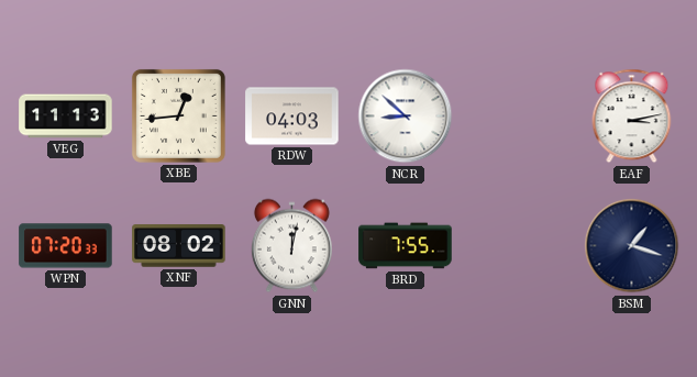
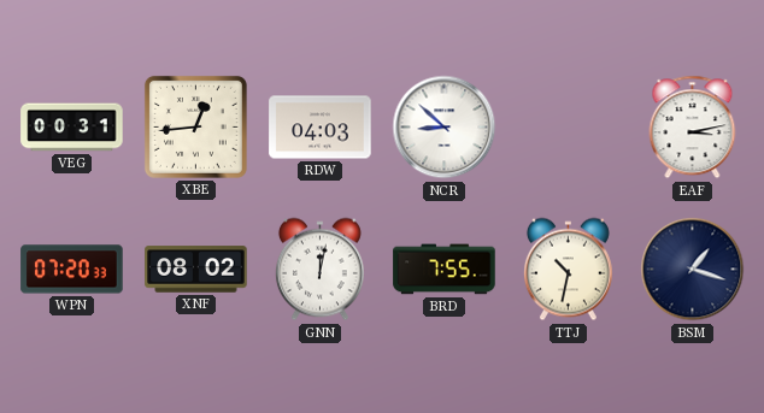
VEG: 11:13 -> 00:31
TTJ: none -> 10:32
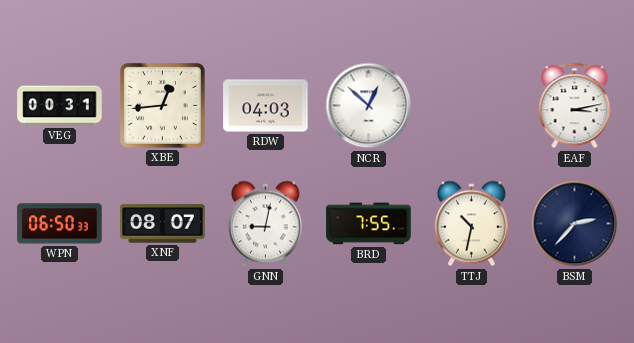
NCR: 8:52 -> 12:52
WPN: 07:20 -> 06:50
XNF: 08:02 -> 08:07
GNN: 12:02 -> 9:02
BSM: 1:18 -> 2:37
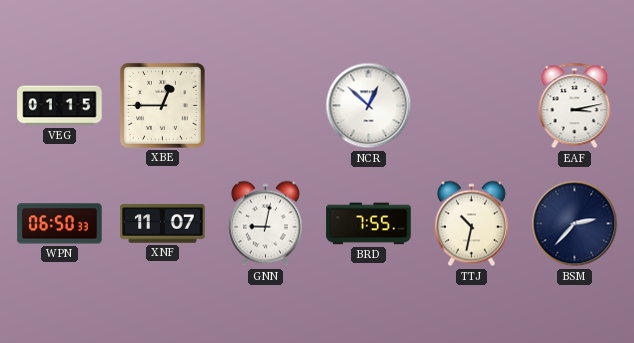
VEG: 00:31 -> 01:15
XBE: 12:44 -> 12:45
RDW: 04:03 -> none
XNF: 08:07 -> 11:07
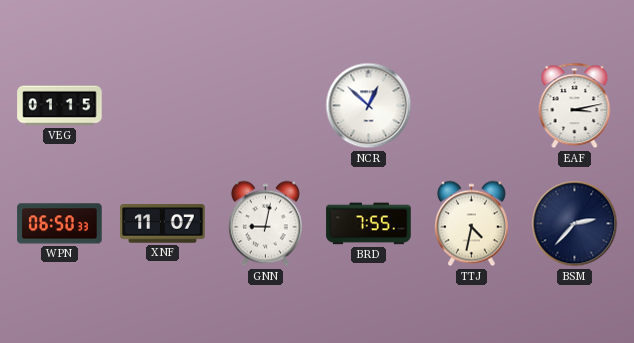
XBE: 12:45 -> none
TTJ: 10:32 -> 4:32
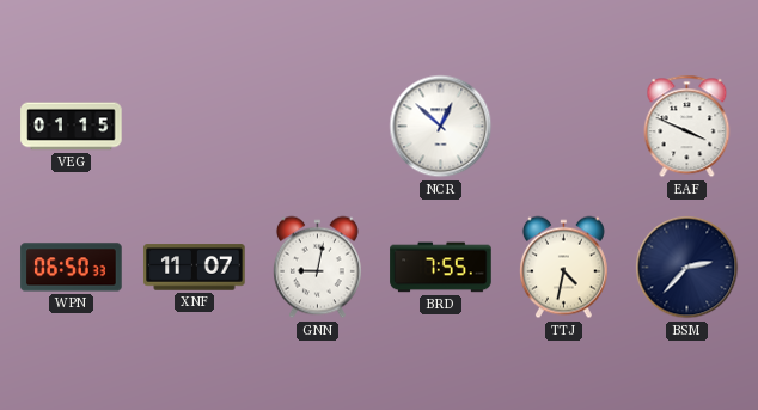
EAF: 3:13 -> 3:49
